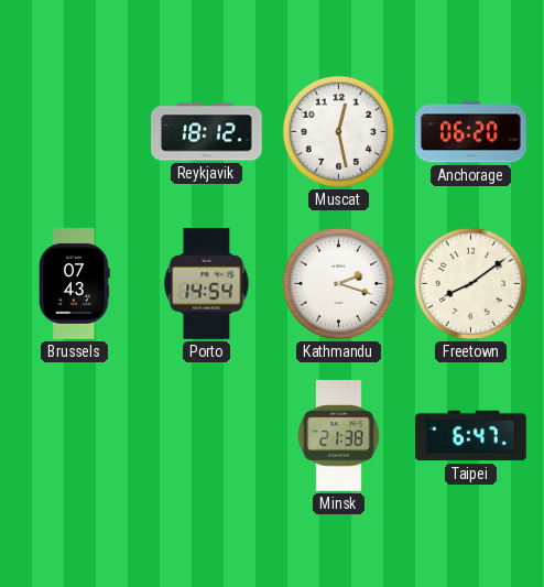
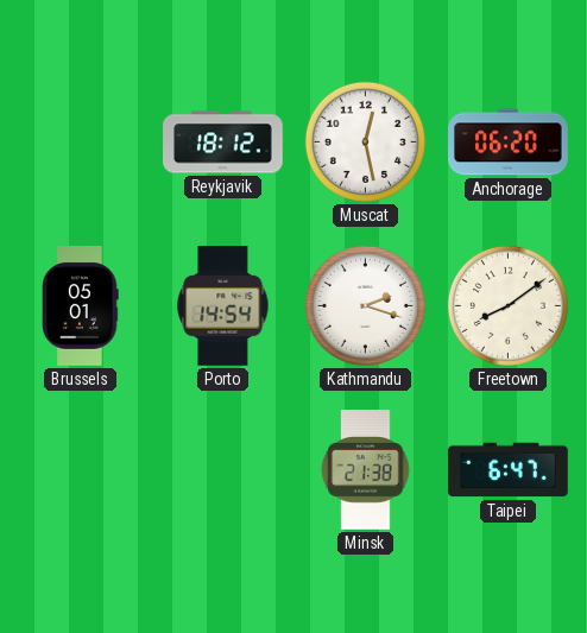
Brussels: 07:43 -> 05:01
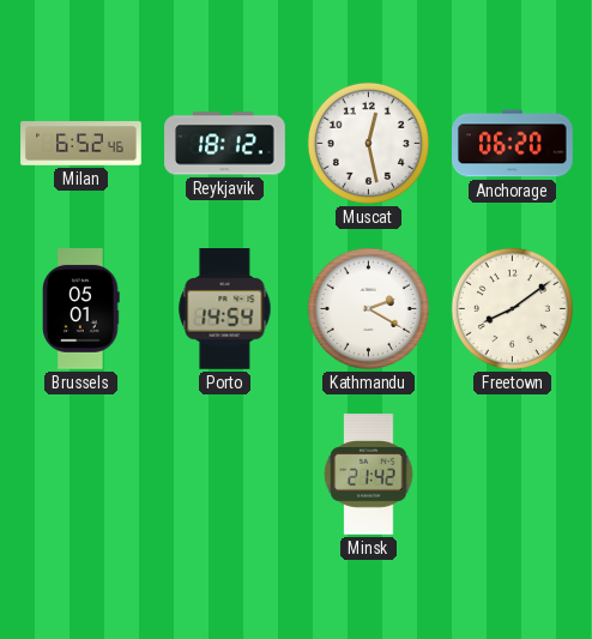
Milan: none -> 6:52
Kathmandu: 2:18 -> 2:20
Minsk: 21:38 -> 21:42
Taipei: 6:47 -> none
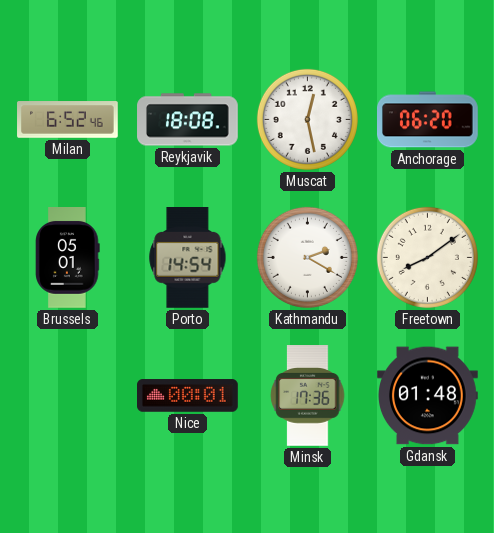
Reykjavik: 18:12 -> 18:08
Nice: none -> 00:01
Minsk: 21:42 -> 17:36
Gdansk: none -> 01:48
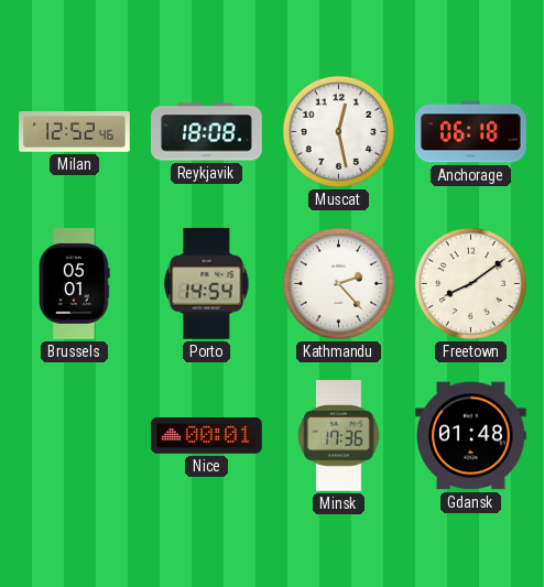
Milan: 6:52 -> 12:52
Anchorage: 06:20 -> 06:18
Kathmandu: 2:20 -> 2:23
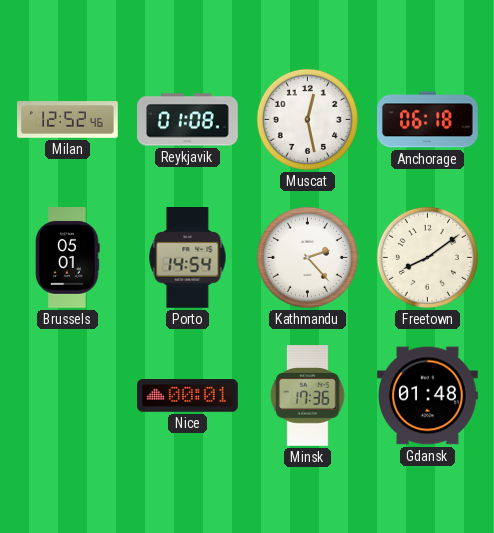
Reykjavik: 18:08 -> 01:08
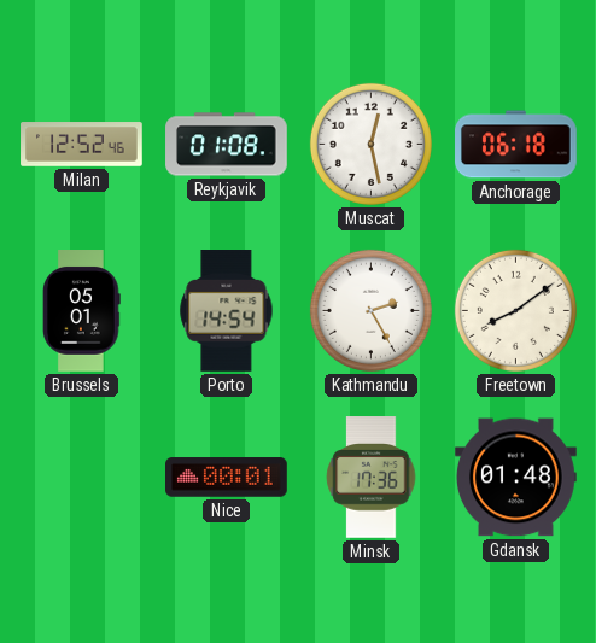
Kathmandu: 2:23 -> 2:25
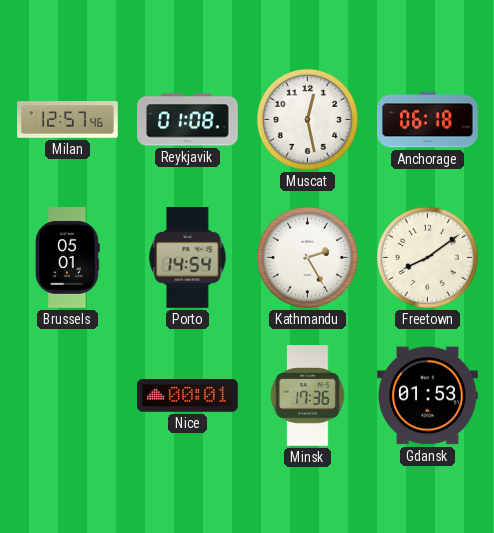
Milan: 12:52 -> 12:57
Gdansk: 01:48 -> 01:53
